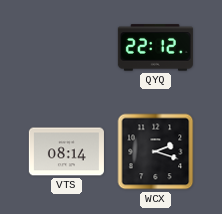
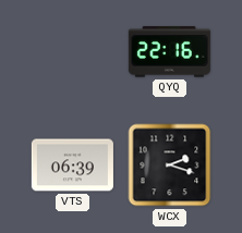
QYQ: 22:12 -> 22:16
VTS: 08:14 -> 06:39
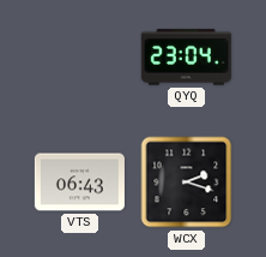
QYQ: 22:16 -> 23:04
VTS: 06:39 -> 06:43
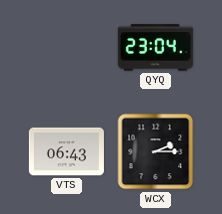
WCX: 2:18 -> 2:15
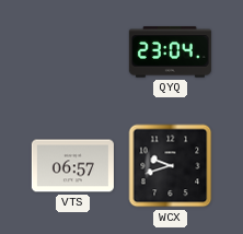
VTS: 06:43 -> 06:57
WCX: 2:15 -> 9:42
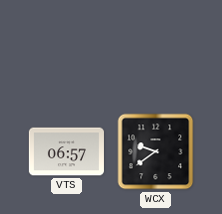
QYQ: 23:04 -> none
WCX: 9:42 -> 9:39
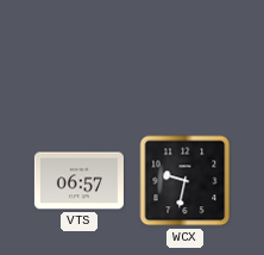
WCX: 9:39 -> 9:32
